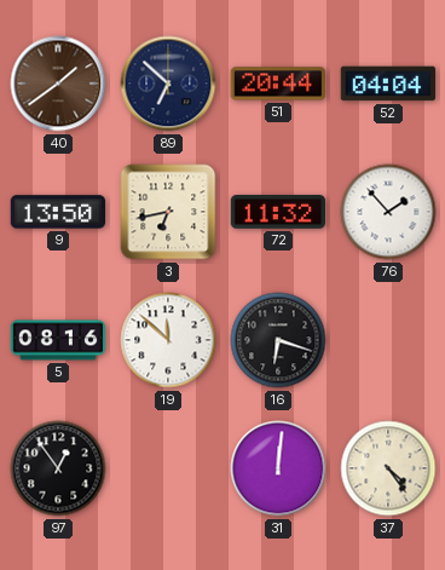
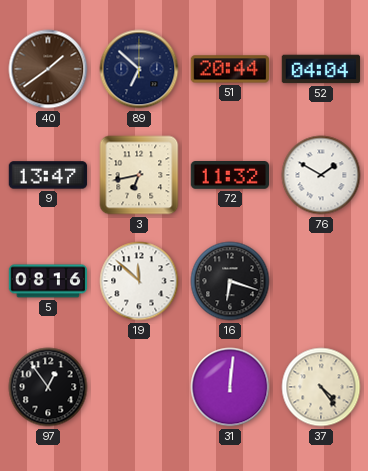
9: 13:50 -> 13:47
76: 1:53 -> 1:50
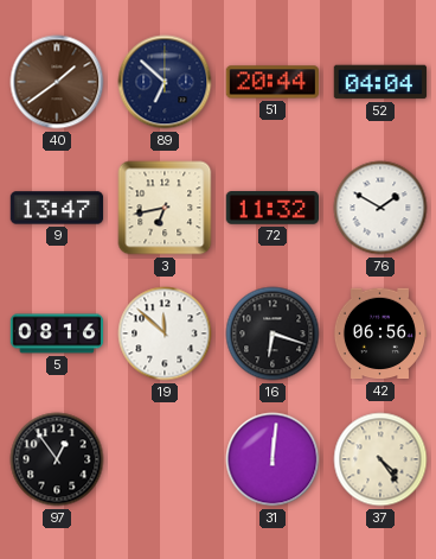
42: none -> 06:56
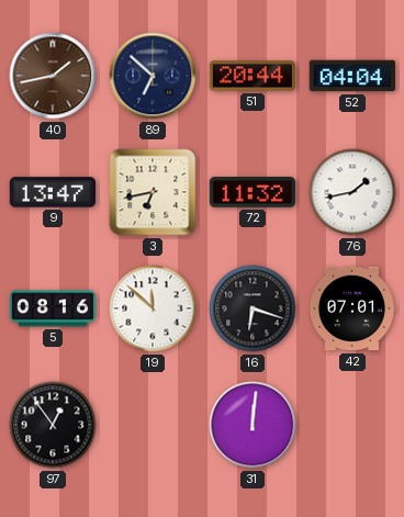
40: 1:39 -> 1:43
76: 1:50 -> 1:43
42: 06:56 -> 07:01
37: 4:24 -> none
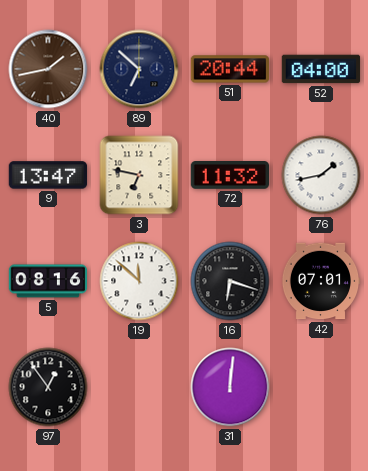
52: 04:04 -> 04:00
3: 6:43 -> 6:47
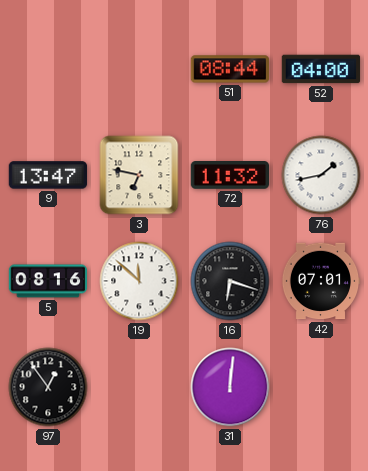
40: 1:43 -> none
89: 6:52 -> none
51: 20:44 -> 08:44
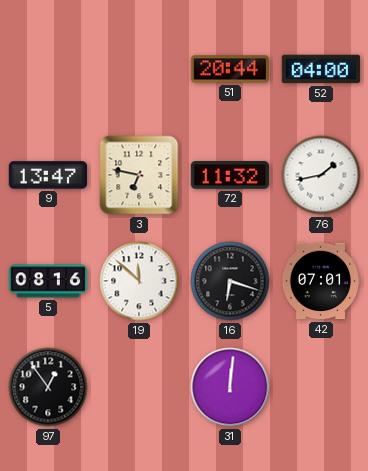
51: 08:44 -> 20:44
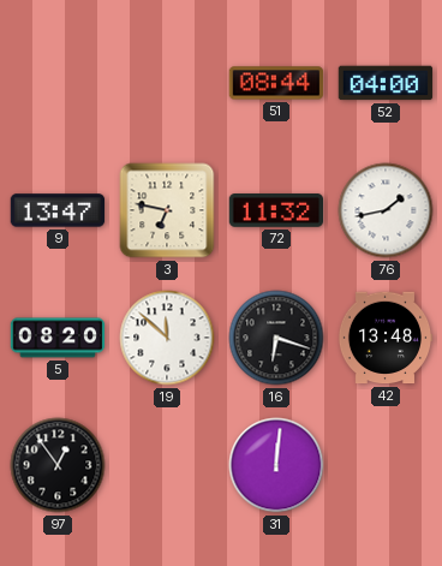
51: 20:44 -> 08:44
5: 08:16 -> 08:20
42: 07:01 -> 13:48
